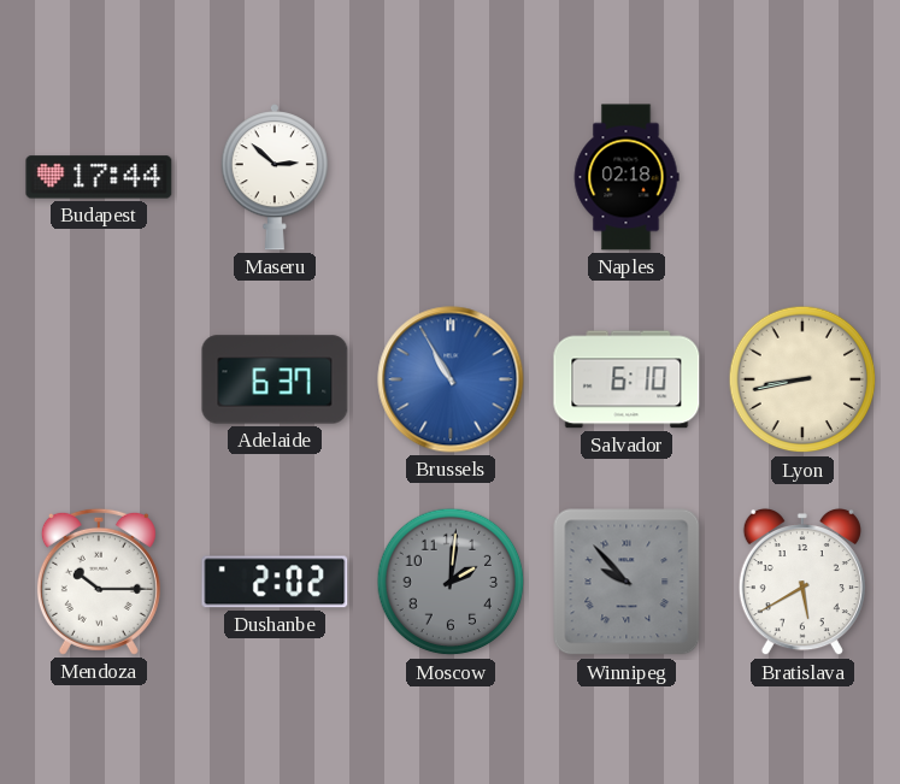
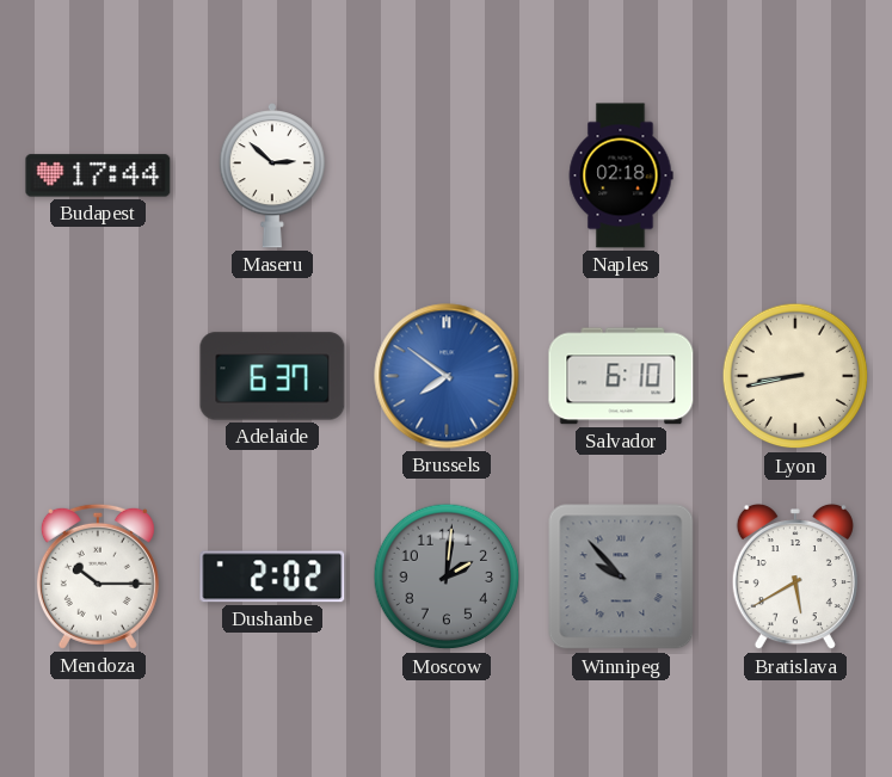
Brussels: 10:55 -> 7:51
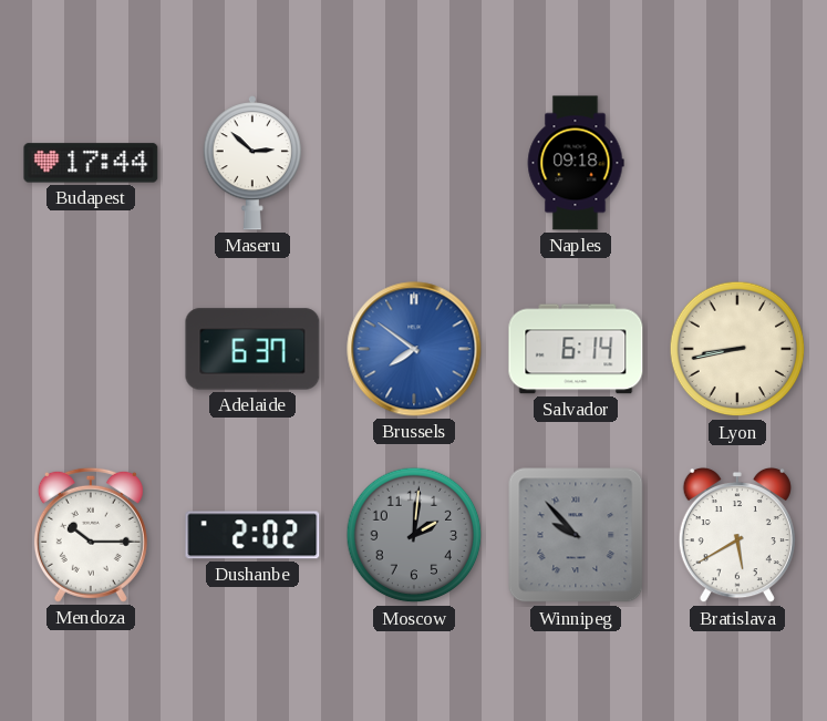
Naples: 02:18 -> 09:18
Salvador: 6:10 -> 6:14
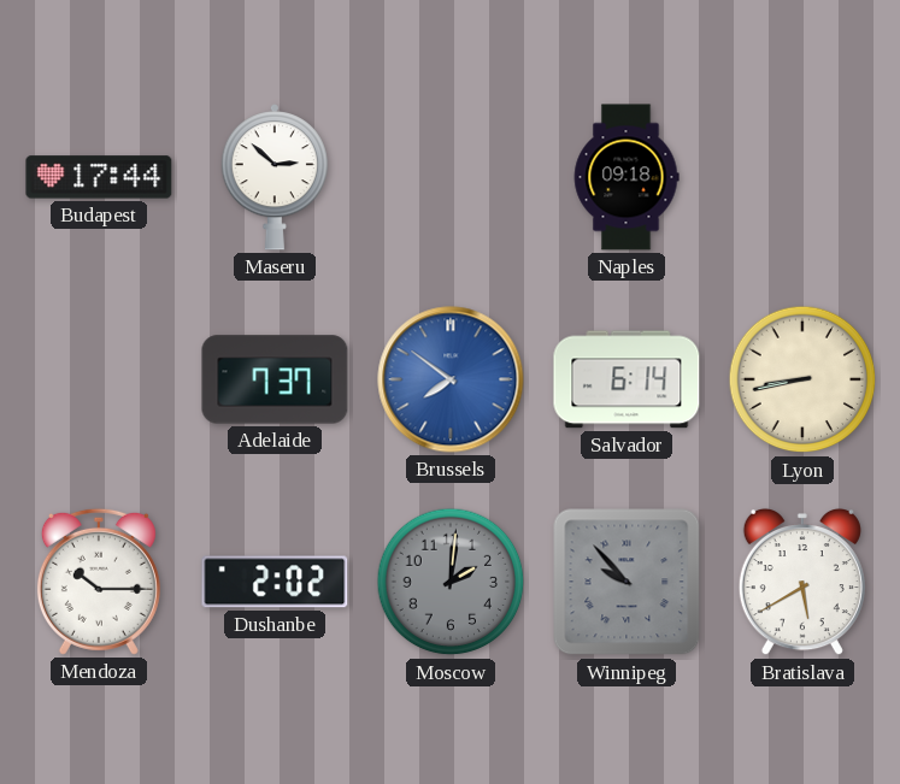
Adelaide: 6:37 -> 7:37
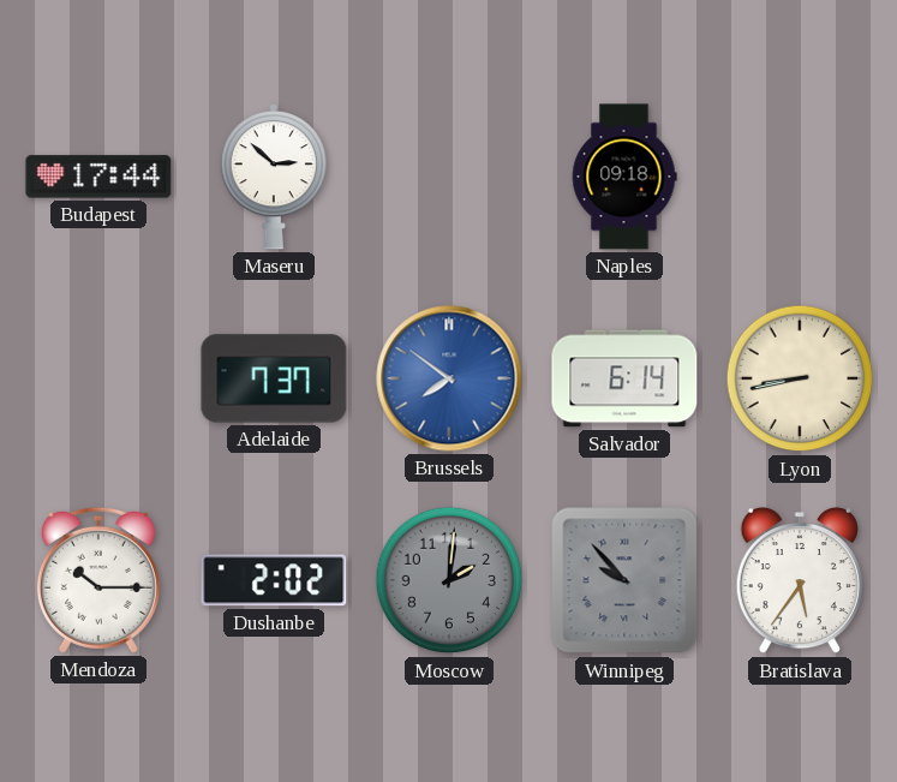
Bratislava: 5:40 -> 5:36
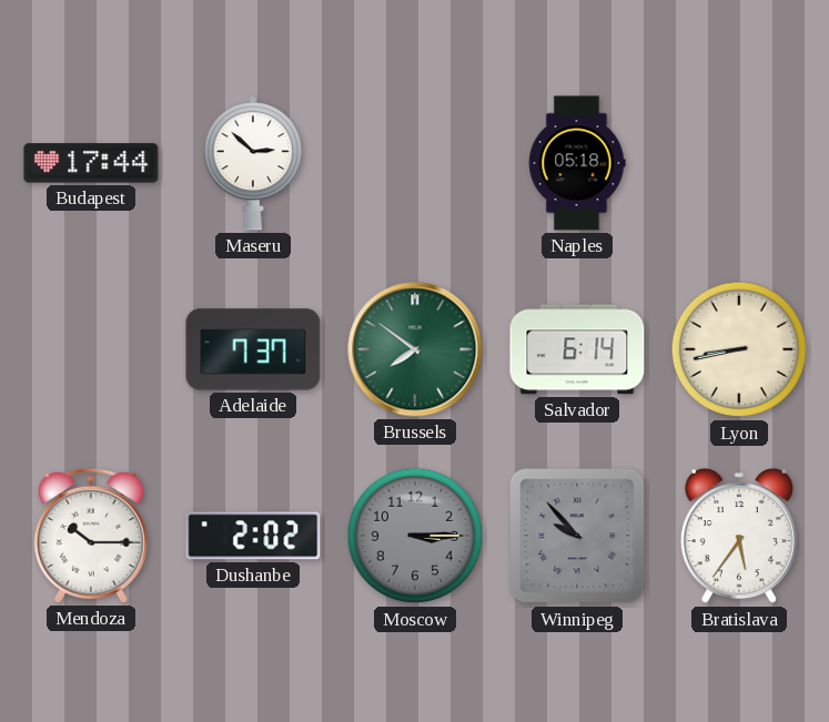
Naples: 09:18 -> 05:18
Brussels dial: blue -> green
Moscow: 2:01 -> 3:15
